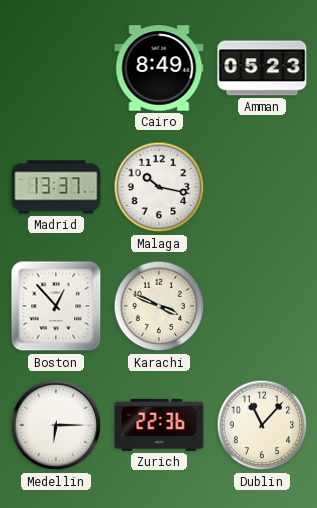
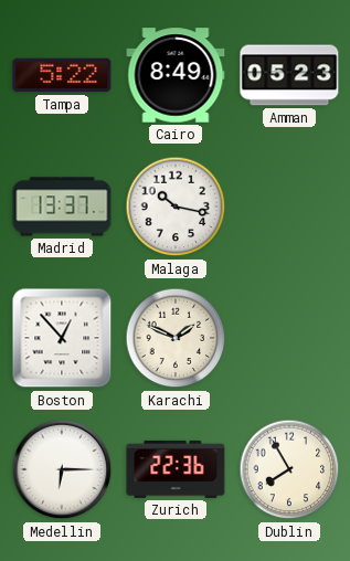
Tampa: none -> 5:22
Karachi: 3:49 -> 1:49
Dublin: 11:07 -> 7:55
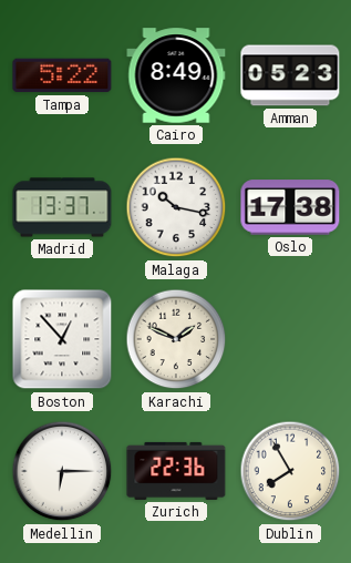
Oslo: none -> 17:38
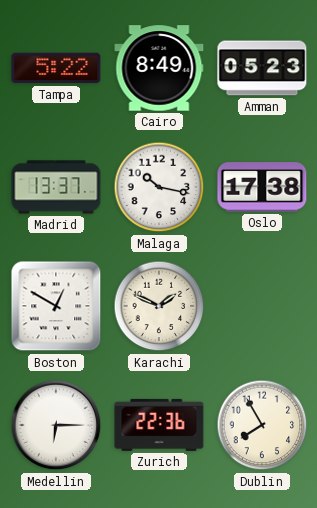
Boston: 12:53 -> 12:50
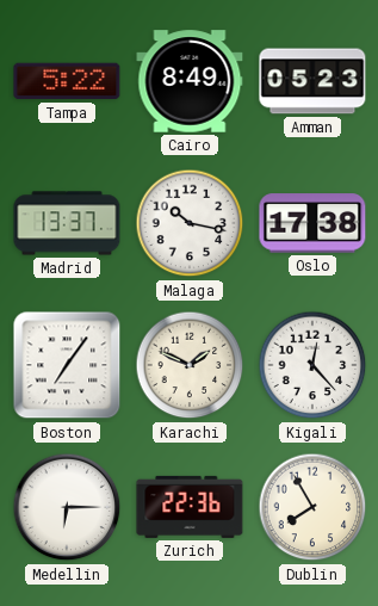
Boston: 12:50 -> 7:06
Kigali: none -> 12:23
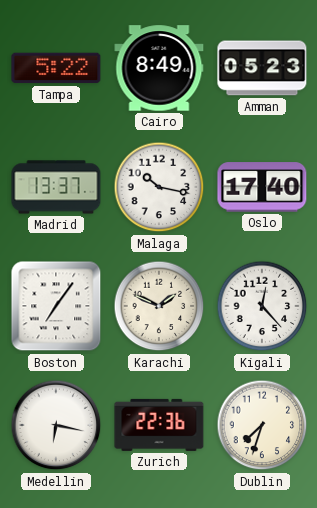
Oslo: 17:38 -> 17:40
Medellin: 6:15 -> 6:17
Dublin: 7:55 -> 7:33
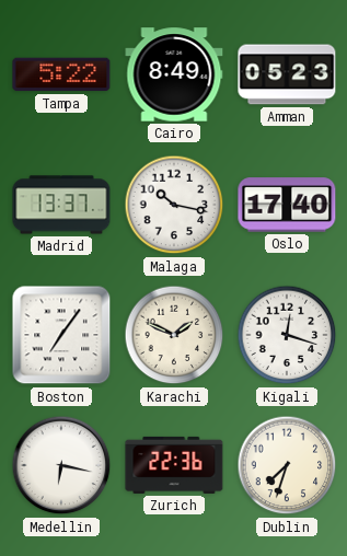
Kigali: 12:23 -> 12:18
